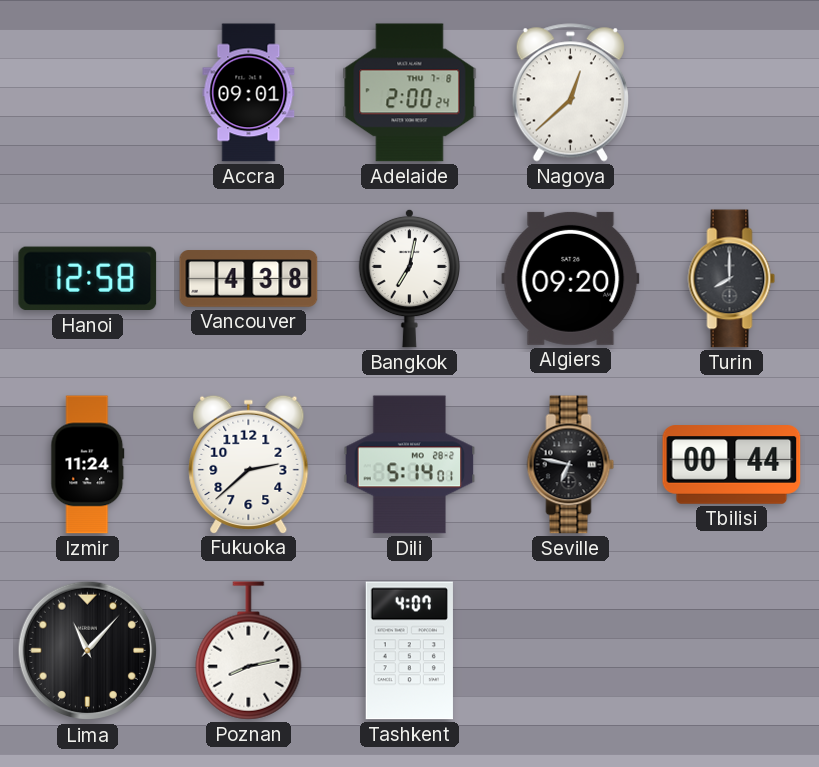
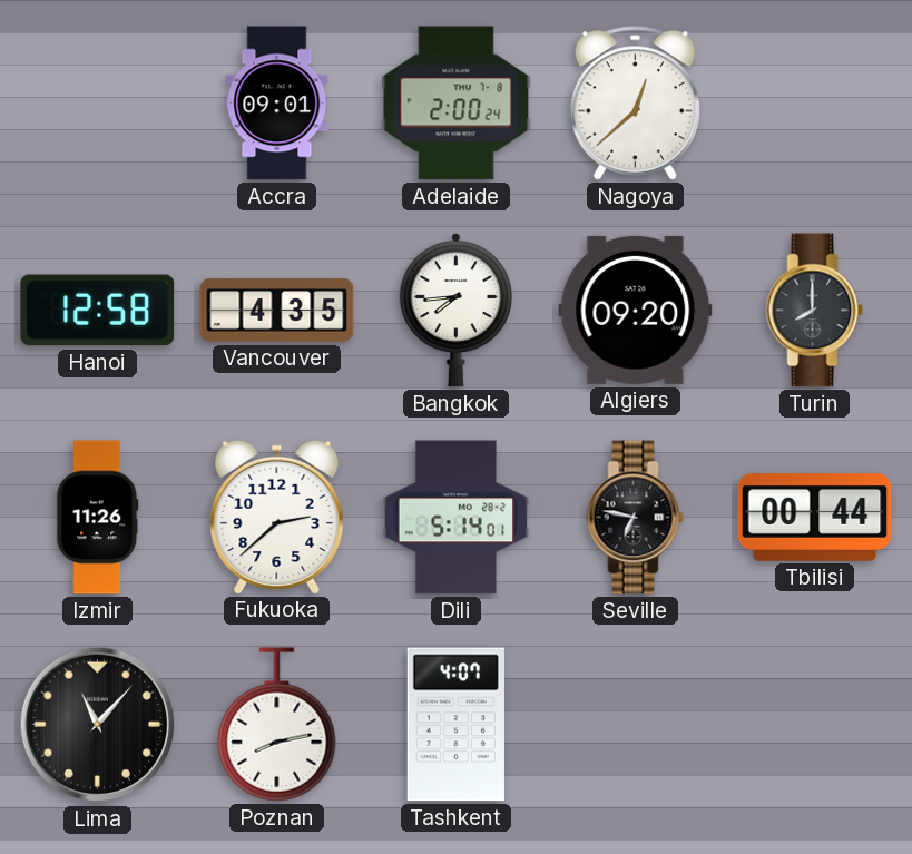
Vancouver: 4:38 -> 4:35
Bangkok: 7:02 -> 7:44
Izmir: 11:24 -> 11:26
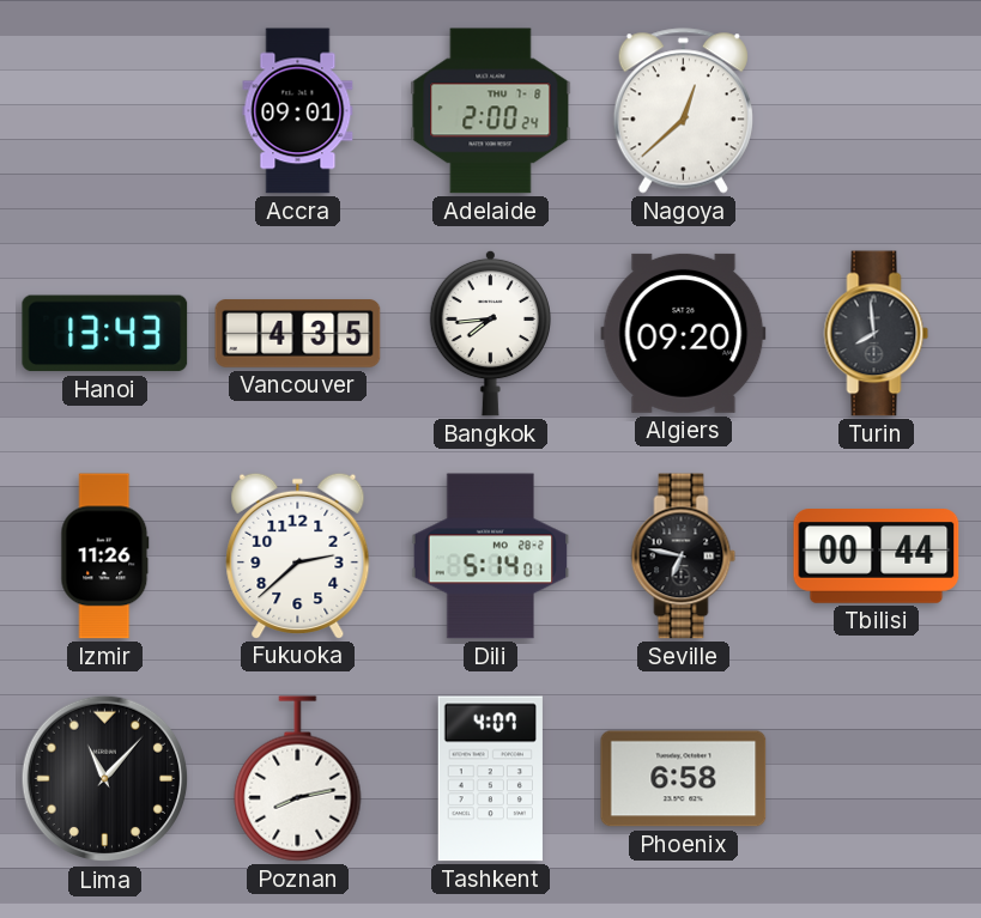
Hanoi: 12:58 -> 13:43
Turin: 8:00 -> 7:59
Phoenix: none -> 6:58
